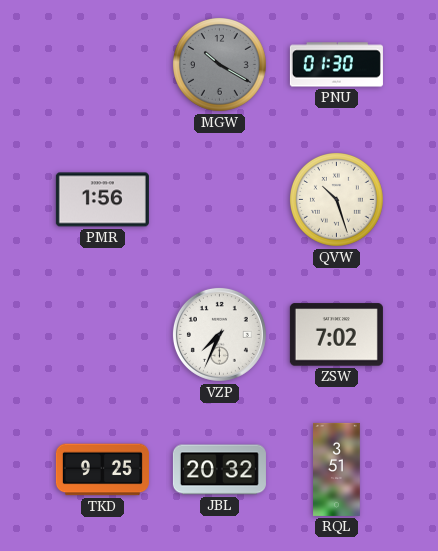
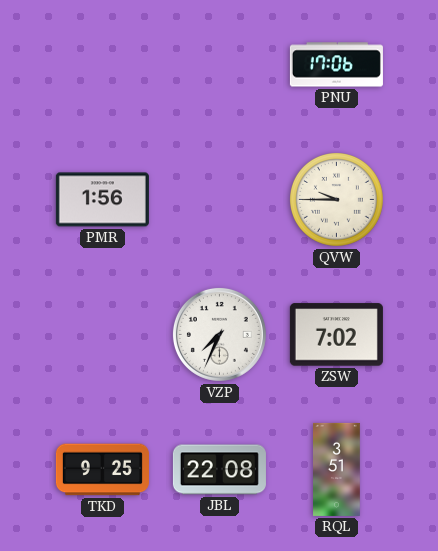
MGW: 10:20 -> none
PNU: 01:30 -> 17:06
QVW: 10:27 -> 9:45
JBL: 20:32 -> 22:08
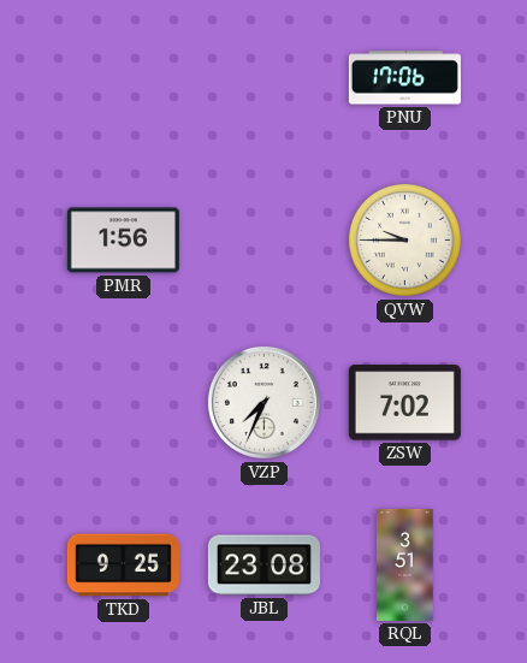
JBL: 22:08 -> 23:08
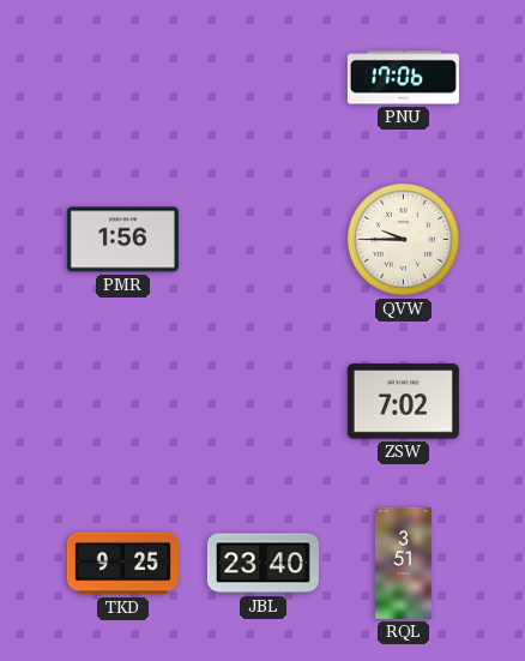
VZP: 7:34 -> none
JBL: 23:08 -> 23:40
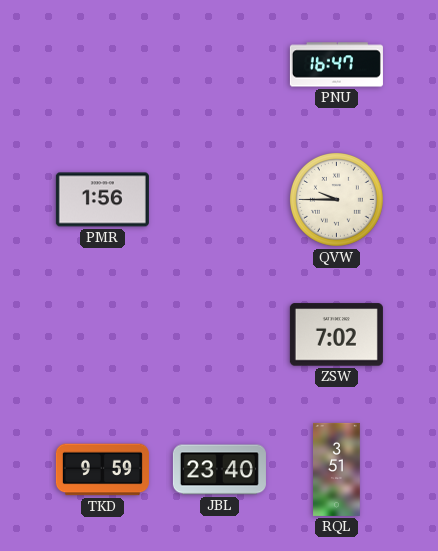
PNU: 17:06 -> 16:47
TKD: 9:25 -> 9:59
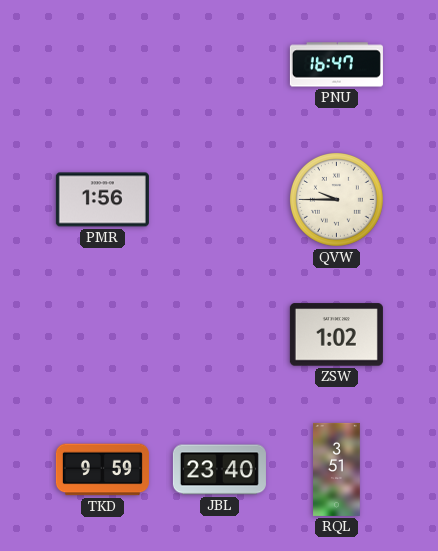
ZSW: 7:02 -> 1:02
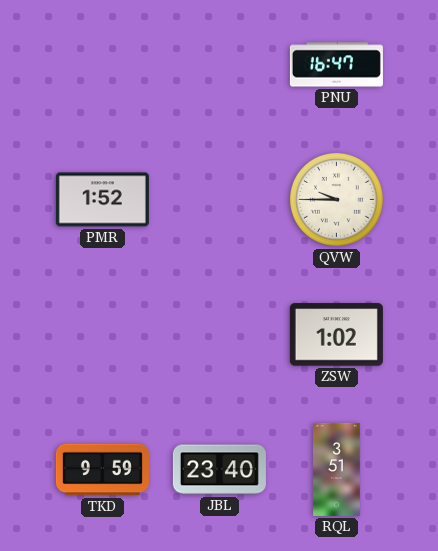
PMR: 1:56 -> 1:52
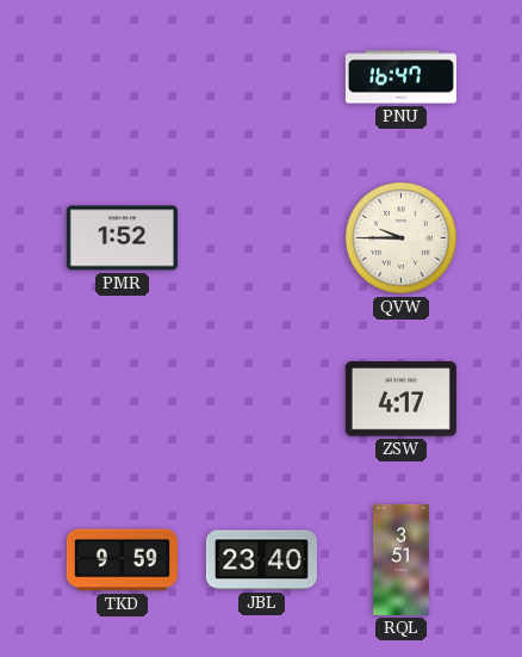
ZSW: 1:02 -> 4:17
